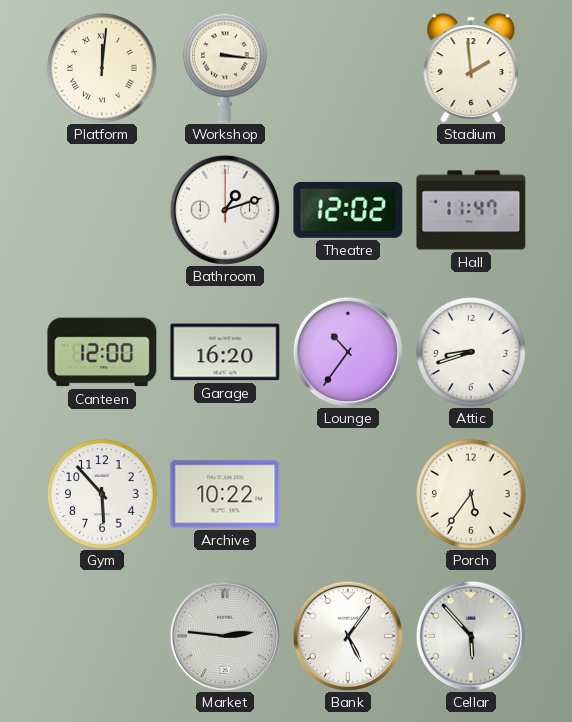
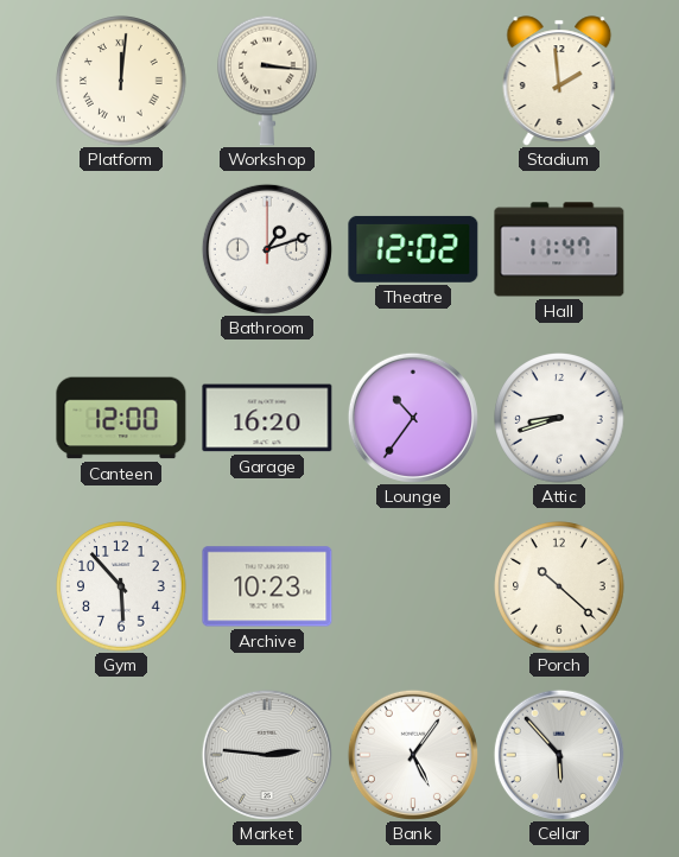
Archive: 10:22 -> 10:23
Porch: 5:36 -> 10:22
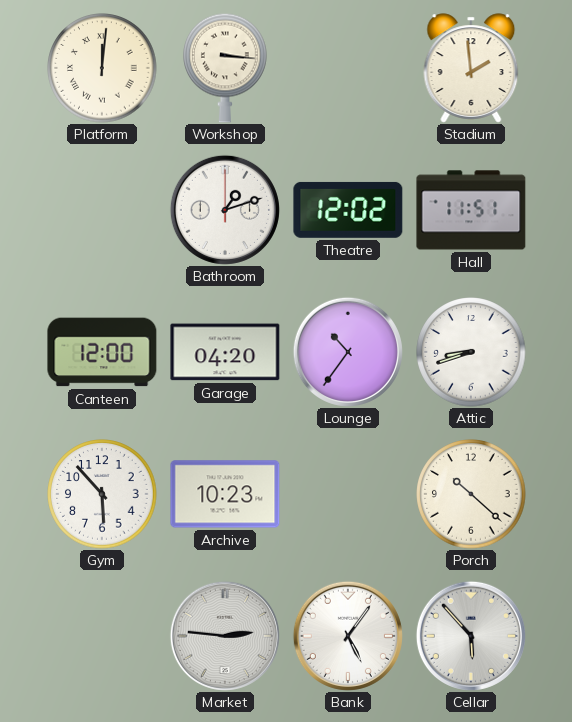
Hall: 11:47 -> 11:51
Garage: 16:20 -> 04:20
